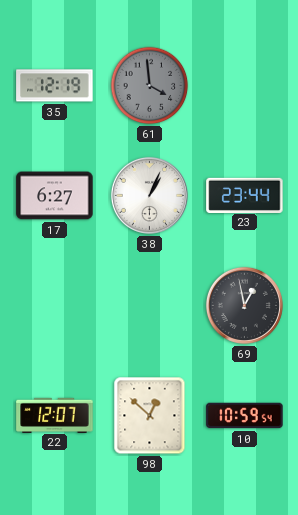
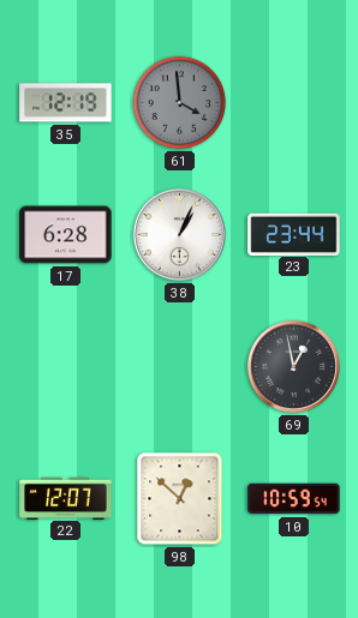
17: 6:27 -> 6:28
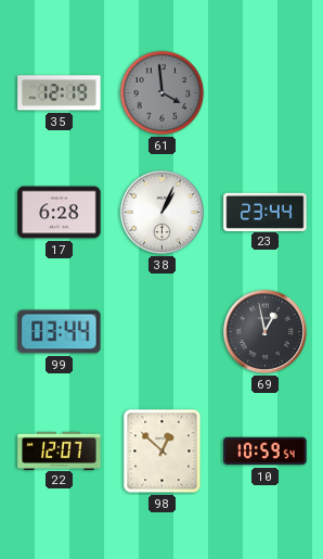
99: none -> 03:44
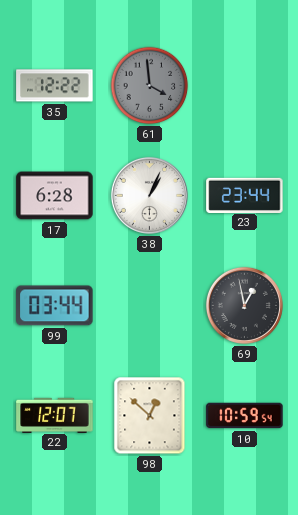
35: 12:19 -> 12:22
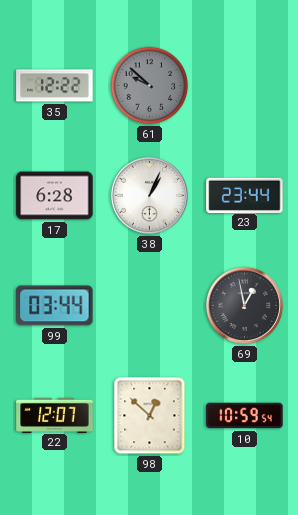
61: 3:59 -> 9:52
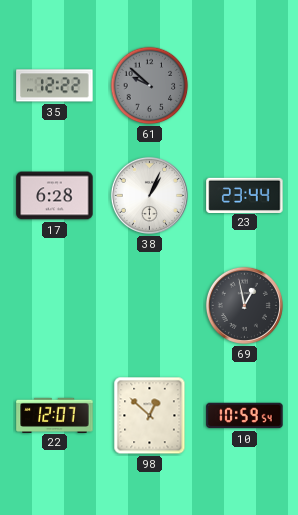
99: 03:44 -> none
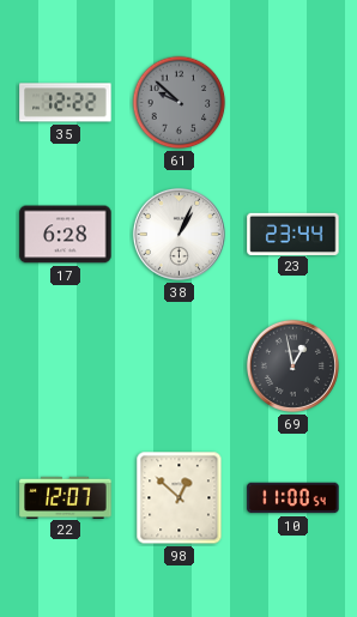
10: 10:59 -> 11:00
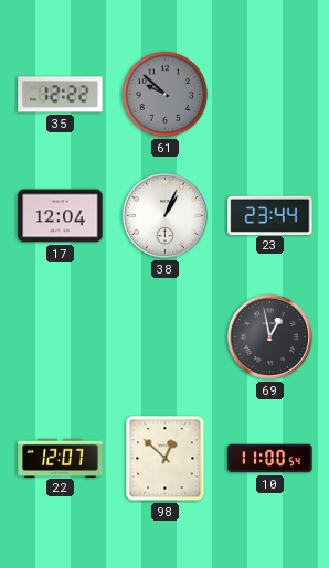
17: 6:28 -> 12:04
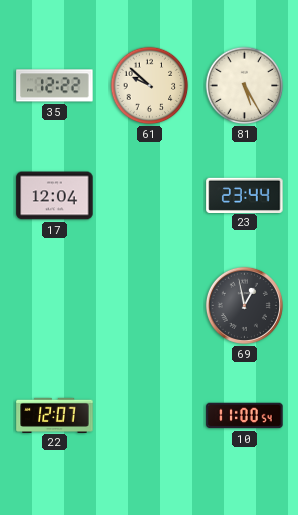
61 dial: grey -> cream
81: none -> 5:25
38: 1:04 -> none
98: 12:52 -> none
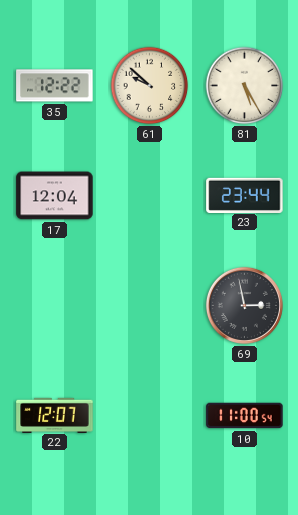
69: 12:58 -> 2:58
